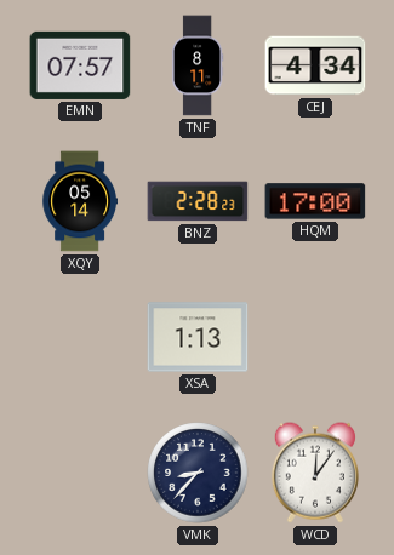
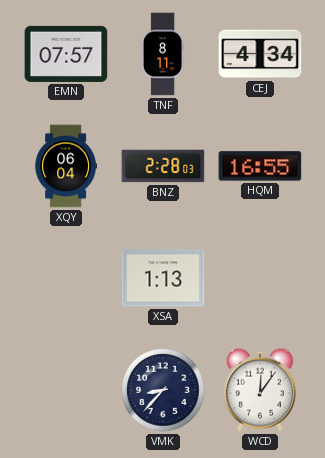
XQY: 05:14 -> 06:04
BNZ: 2:28:23 -> 2:28:03
HQM: 17:00 -> 16:55
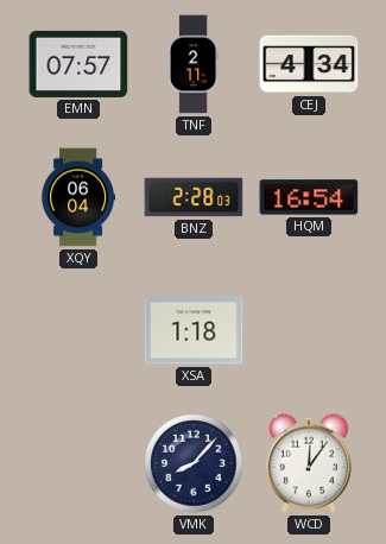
TNF: 8:11 -> 2:11
HQM: 16:55 -> 16:54
XSA: 1:13 -> 1:18
VMK: 8:37 -> 8:07
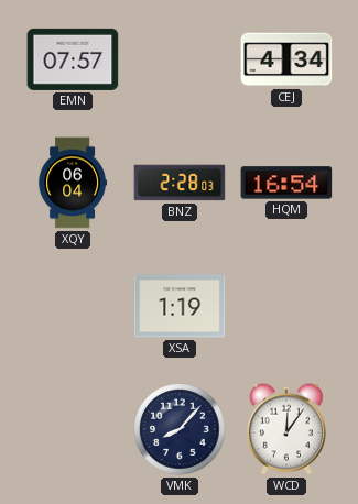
TNF: 2:11 -> none
XSA: 1:18 -> 1:19
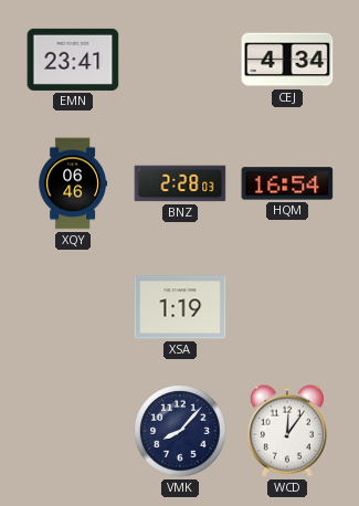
EMN: 07:57 -> 23:41
XQY: 06:04 -> 06:46
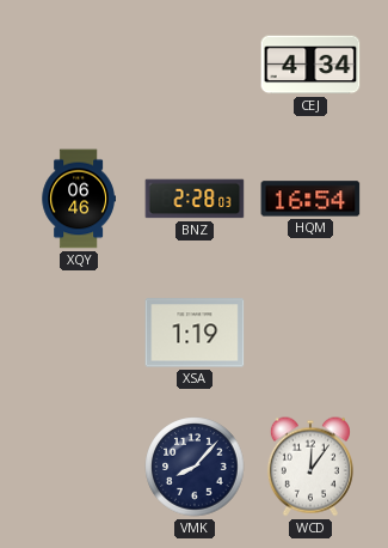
EMN: 23:41 -> none
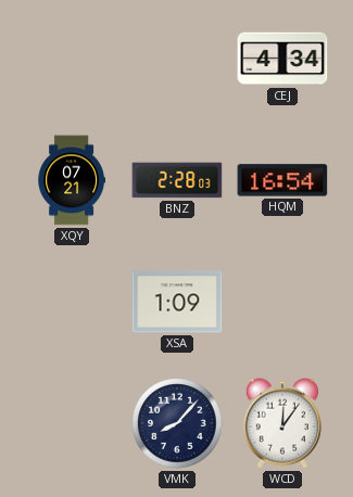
XQY: 06:46 -> 07:21
XSA: 1:19 -> 1:09
